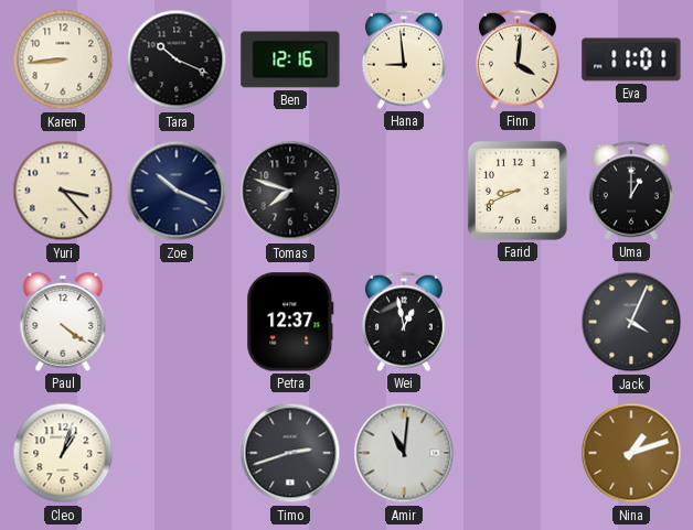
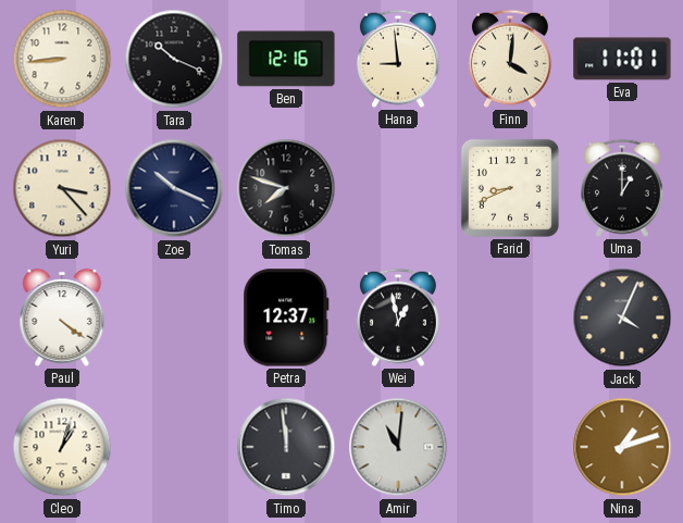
Timo: 2:42 -> 11:59
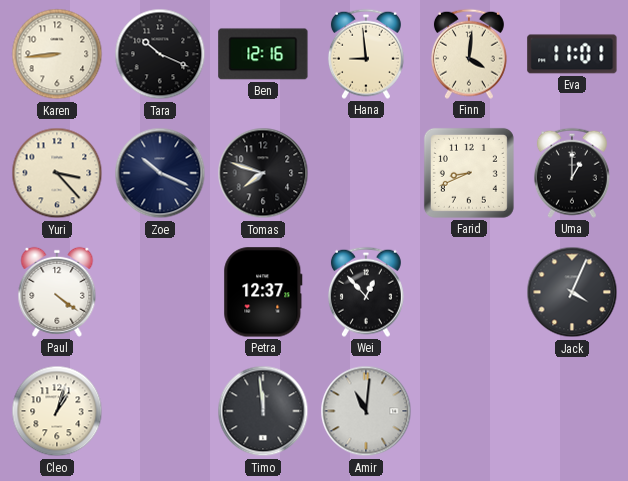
Wei: 12:58 -> 12:53
Nina: 1:12 -> none
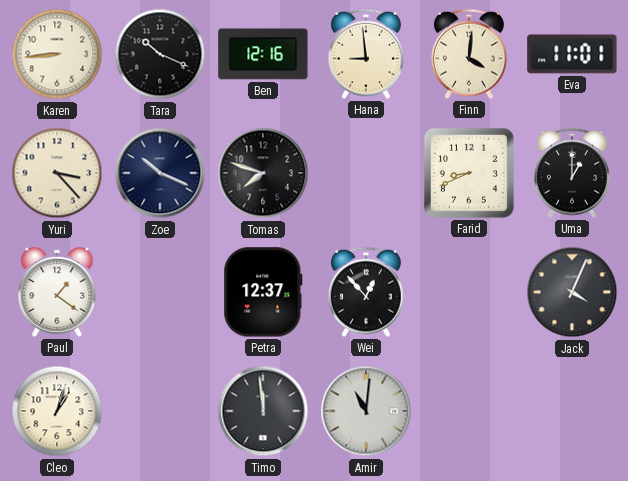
Paul: 4:21 -> 1:21
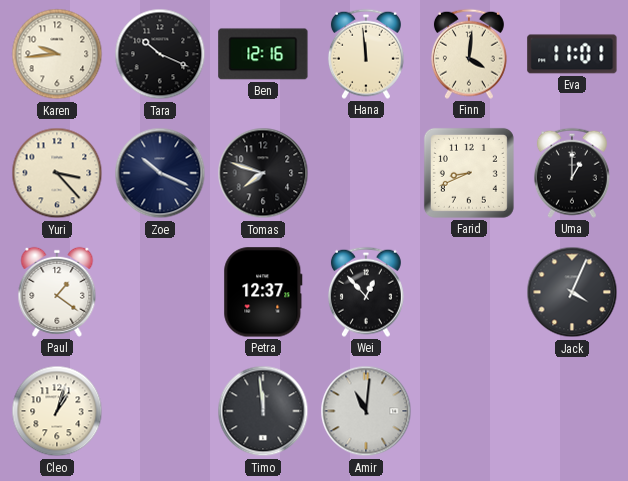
Karen: 8:44 -> 9:44
Hana: 8:59 -> 11:59
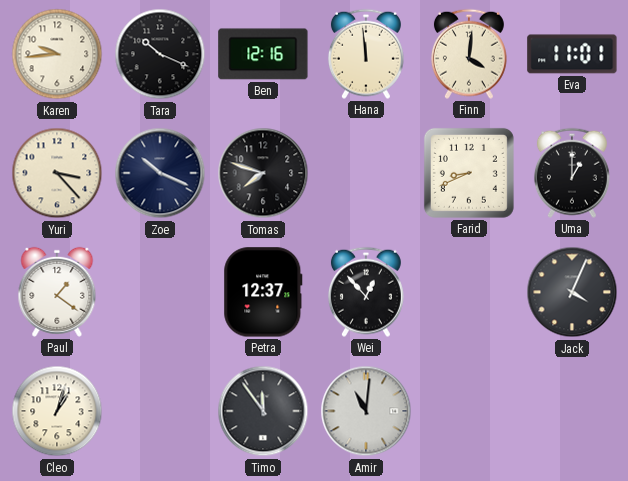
Timo: 11:59 -> 11:54
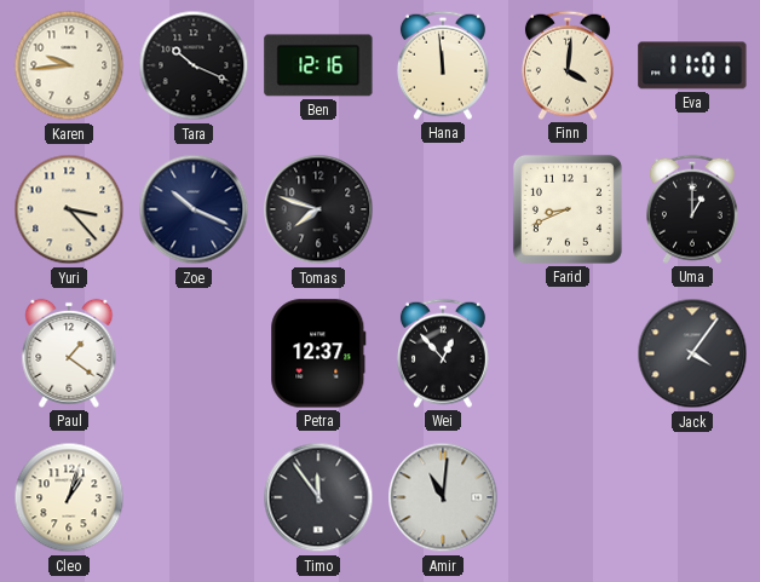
Jack: 4:04 -> 4:06
